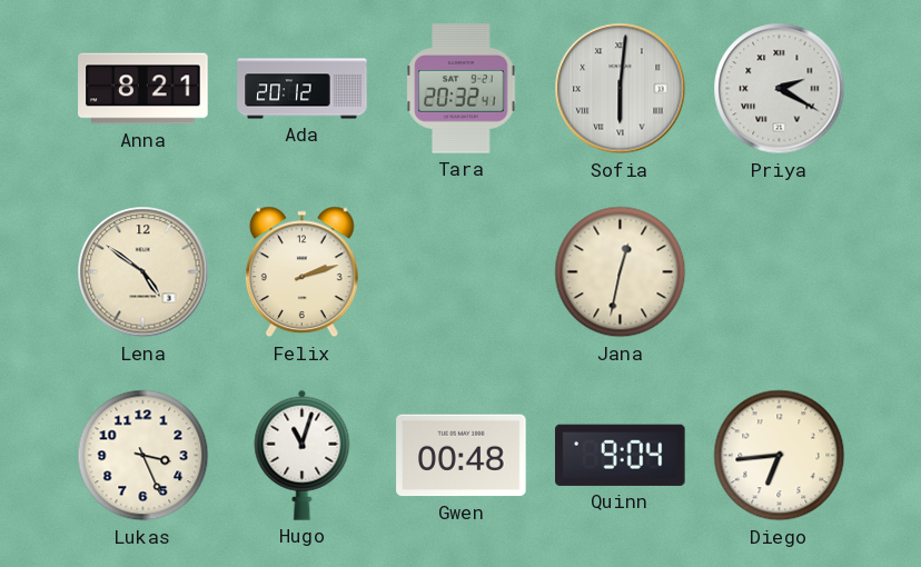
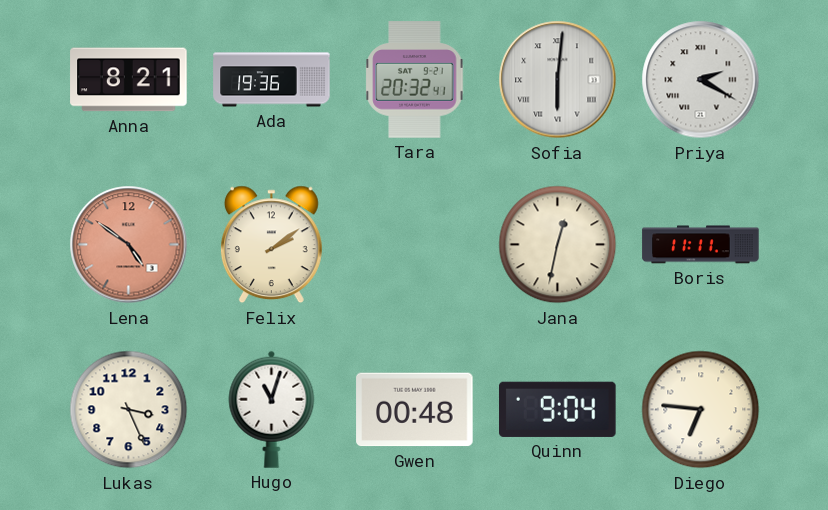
Ada: 20:12 -> 19:36
Lena dial: cream -> salmon
Felix: 2:12 -> 2:09
Boris: none -> 11:11
Diego: 6:44 -> 6:46
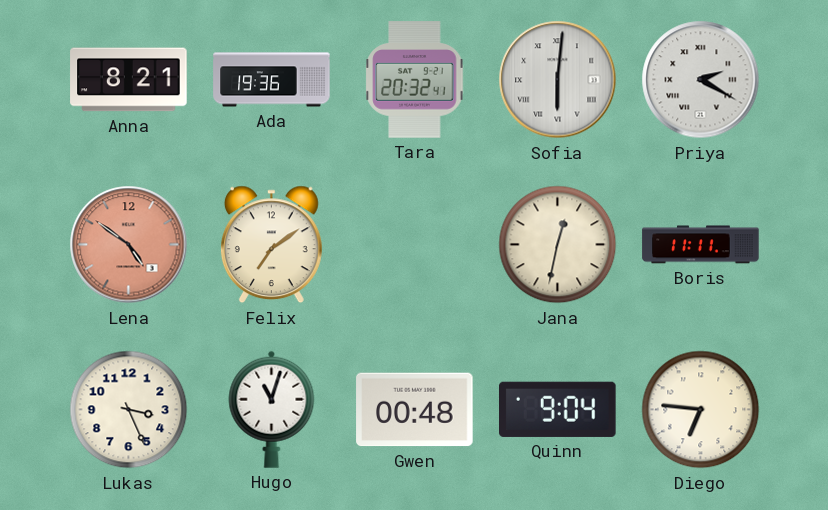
Felix: 2:09 -> 7:09
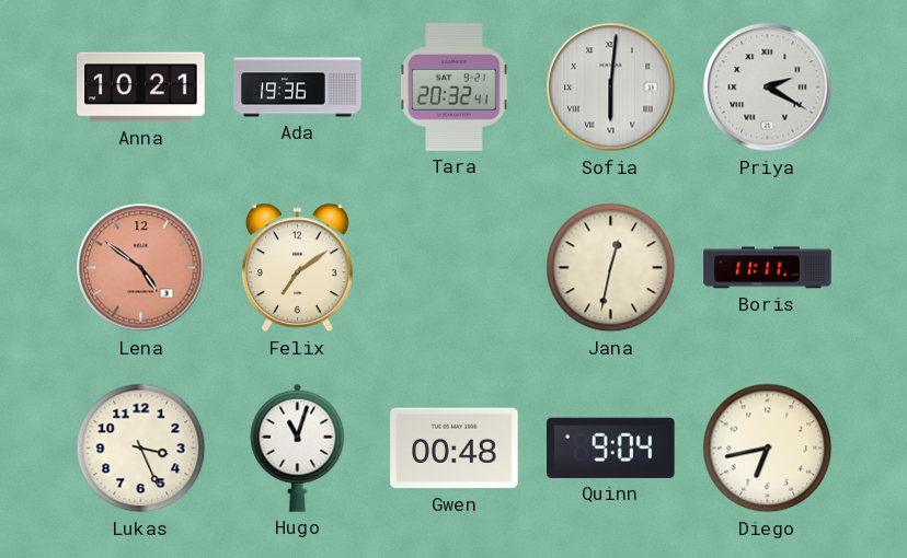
Anna: 8:21 -> 10:21
Diego: 6:46 -> 6:43
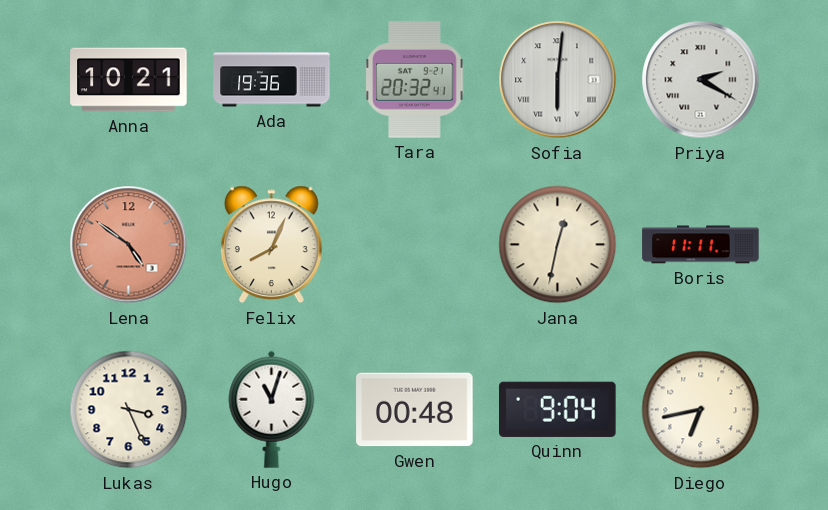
Felix: 7:09 -> 8:04
